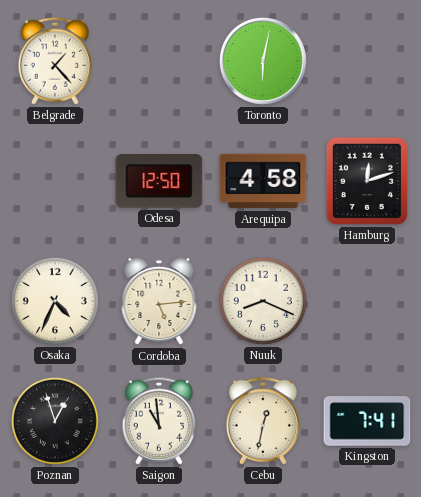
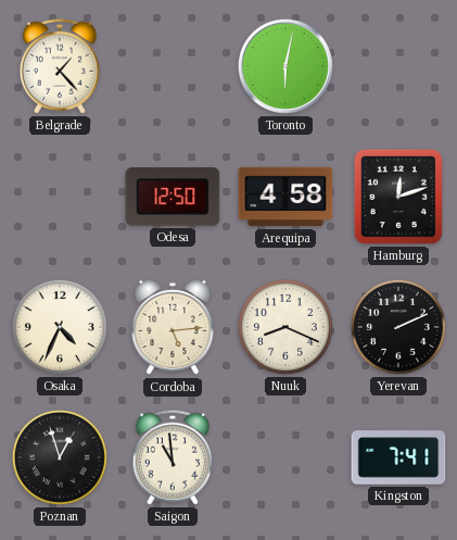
Yerevan: none -> 2:11
Cebu: 12:32 -> none
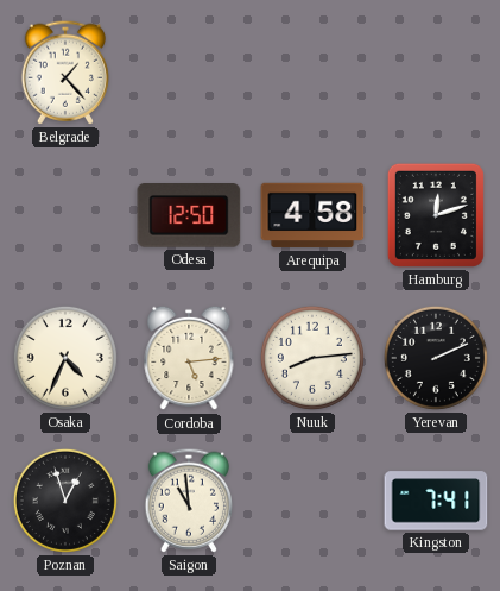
Toronto: 6:02 -> none
Nuuk: 8:19 -> 8:14
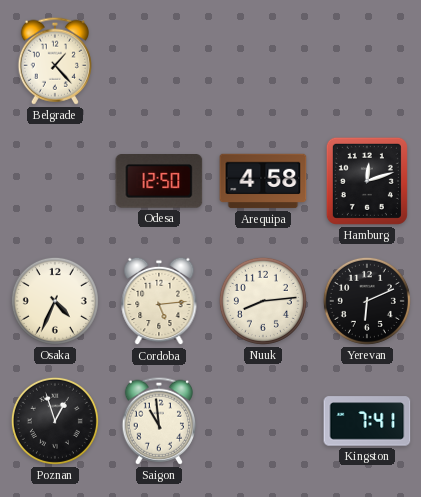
Yerevan: 2:11 -> 6:11
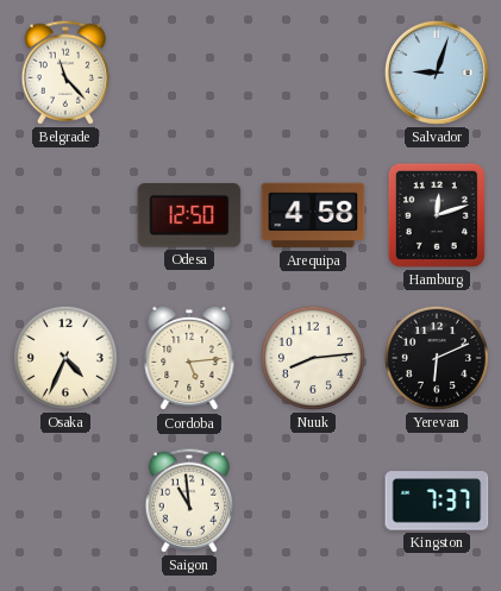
Belgrade: 1:23 -> 11:23
Salvador: none -> 9:03
Poznan: 12:57 -> none
Kingston: 7:41 -> 7:37
